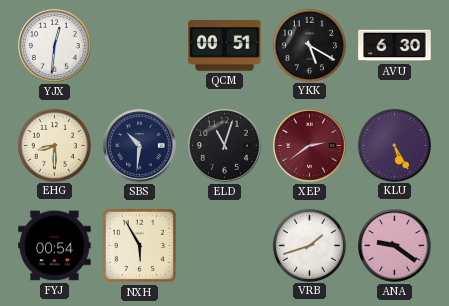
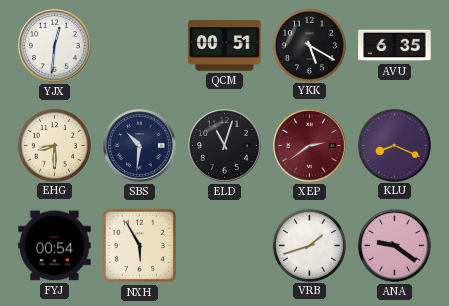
AVU: 6:30 -> 6:35
KLU: 5:25 -> 8:19
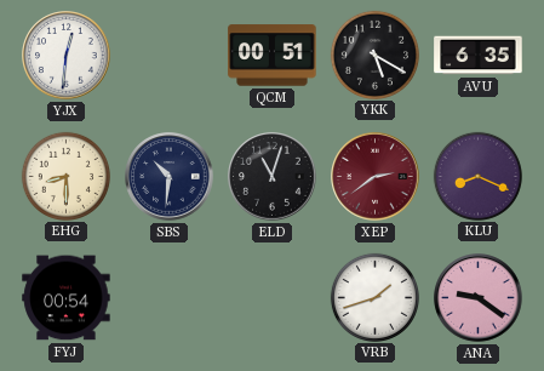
NXH: 5:55 -> none
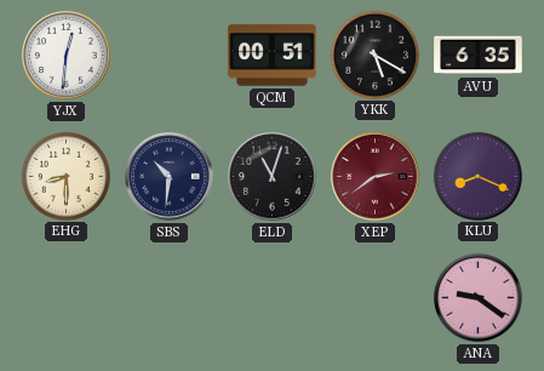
FYJ: 00:54 -> none
VRB: 1:42 -> none
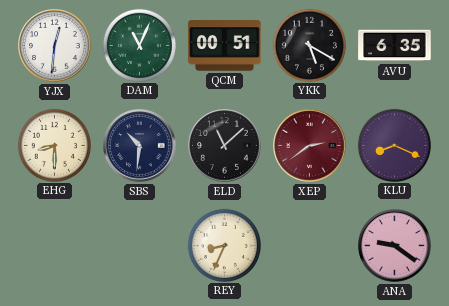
DAM: none -> 11:04
ELD: 11:03 -> 11:08
REY: none -> 8:34
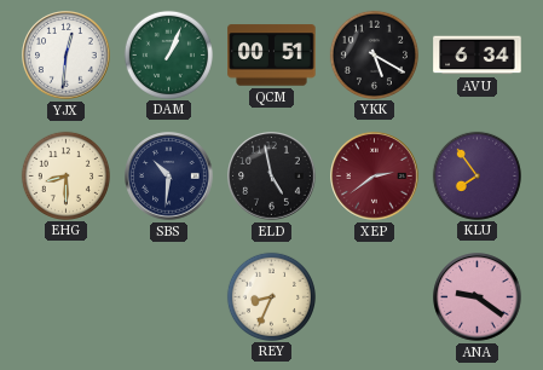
DAM: 11:04 -> 1:04
AVU: 6:35 -> 6:34
ELD: 11:08 -> 4:58
KLU: 8:19 -> 7:54
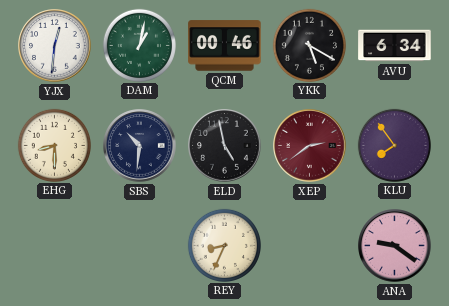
DAM: 1:04 -> 1:02
QCM: 00:51 -> 00:46
